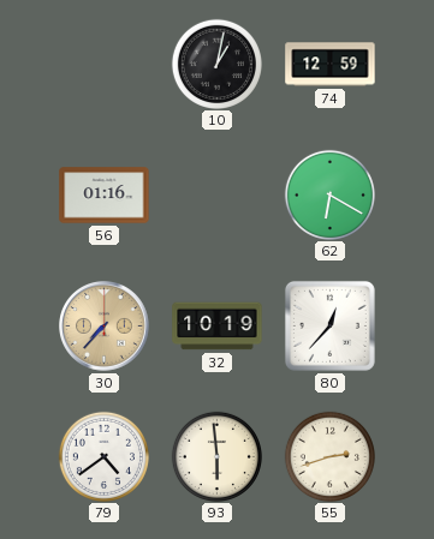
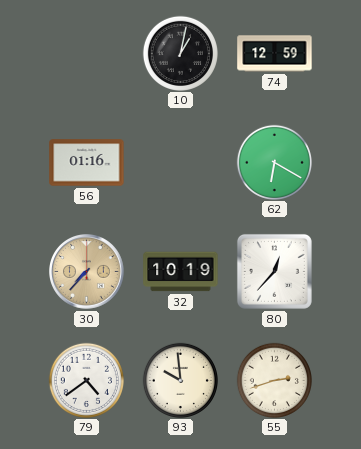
93: 5:59 -> 9:59
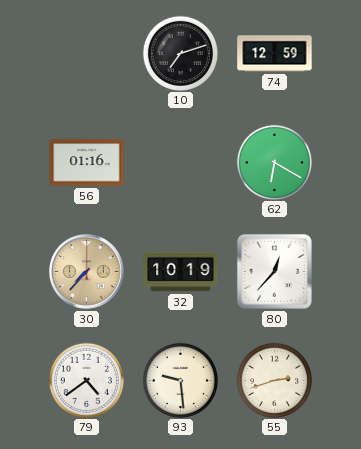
10: 1:02 -> 7:12
93: 9:59 -> 9:29
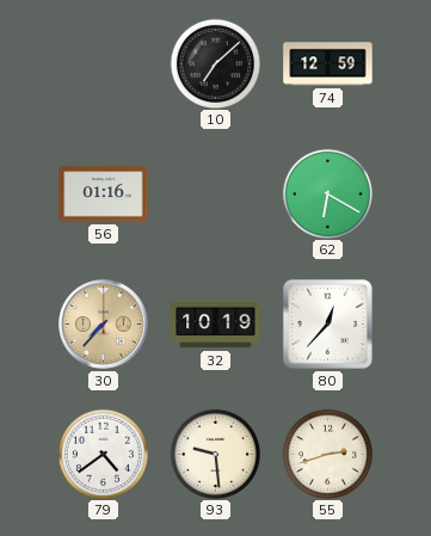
10: 7:12 -> 7:08
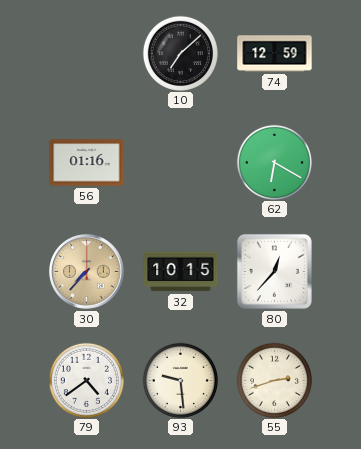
32: 10:19 -> 10:15
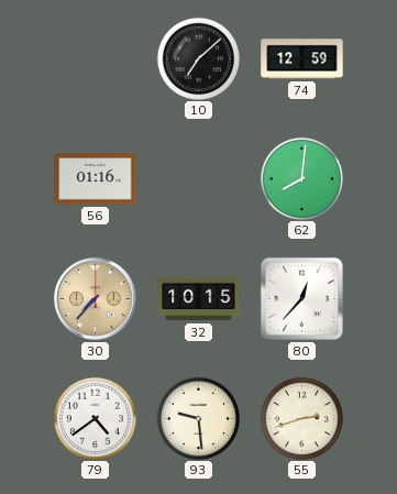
62: 6:20 -> 8:01
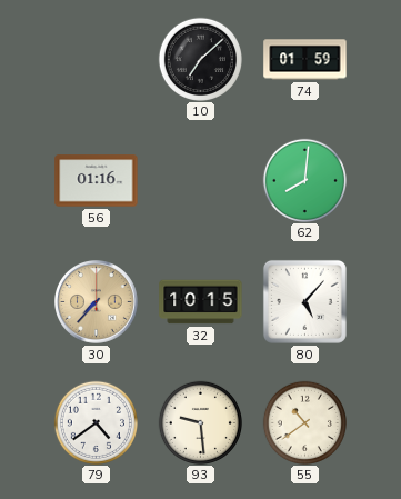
74: 12:59 -> 01:59
80: 12:37 -> 5:07
55: 2:42 -> 10:39
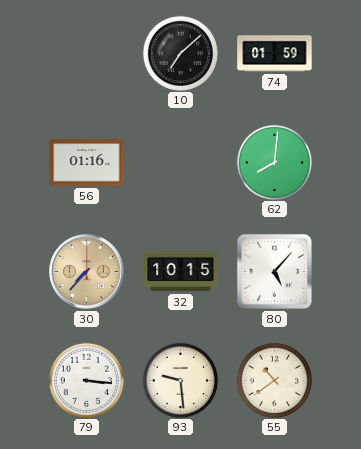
79: 4:39 -> 3:16
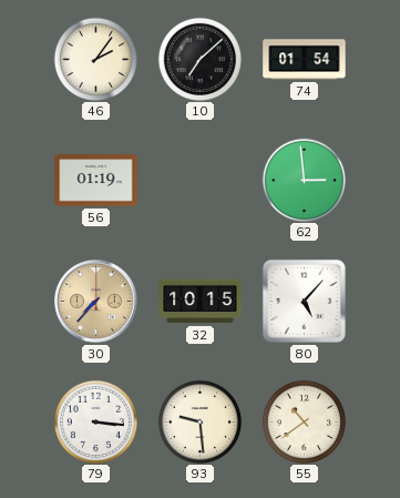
46: none -> 2:06
74: 01:59 -> 01:54
56: 01:16 -> 01:19
62: 8:01 -> 2:59
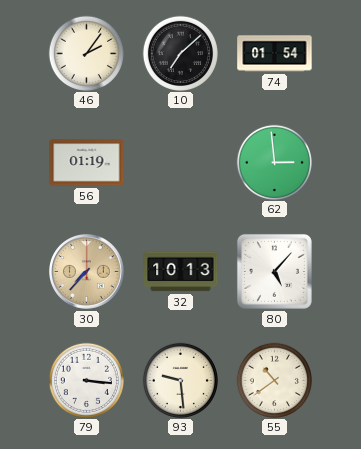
32: 10:15 -> 10:13
